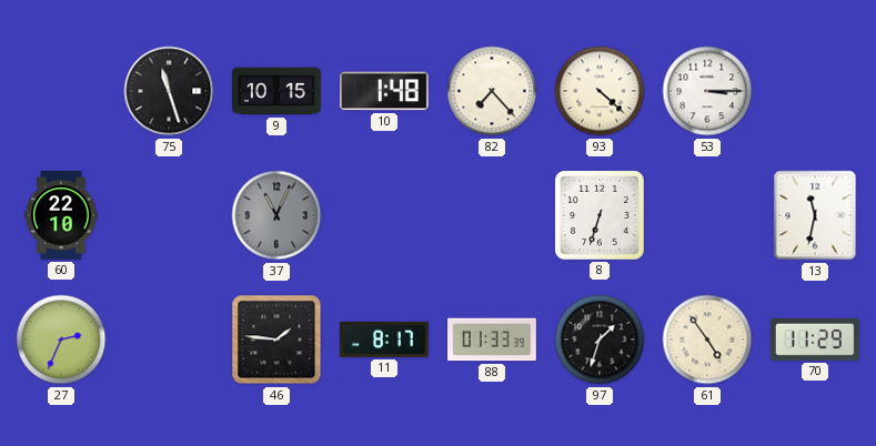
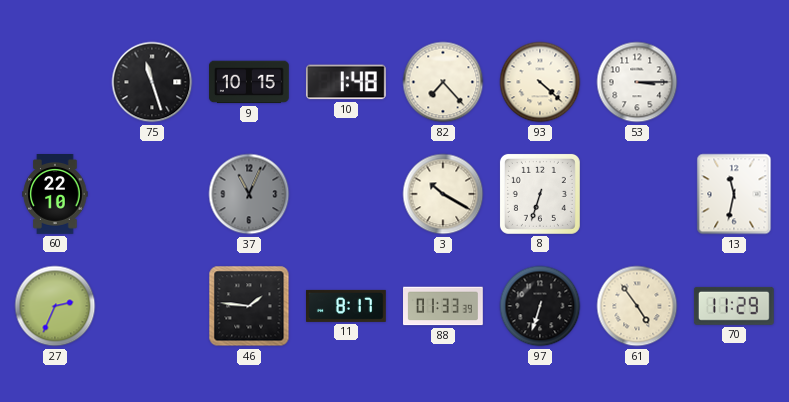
3: none -> 10:20
97: 1:33 -> 6:33
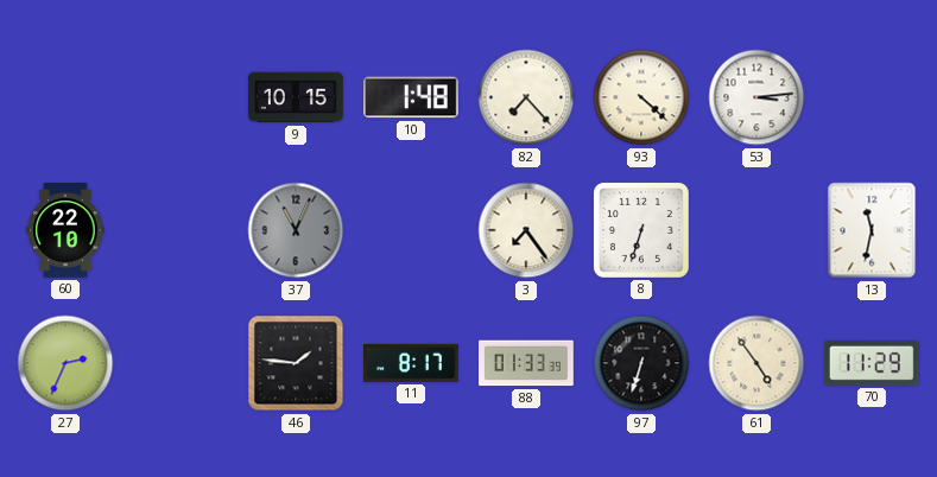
75: 11:27 -> none
53: 3:15 -> 3:14
3: 10:20 -> 7:24
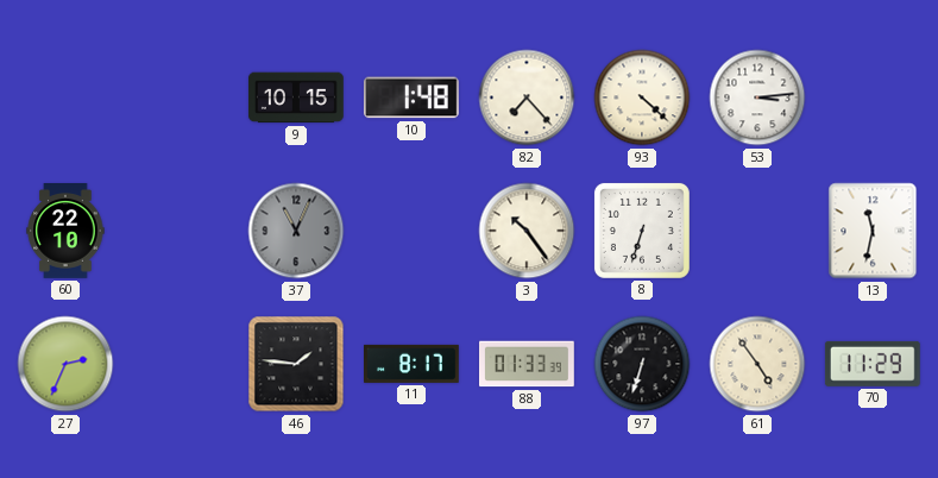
3: 7:24 -> 10:24
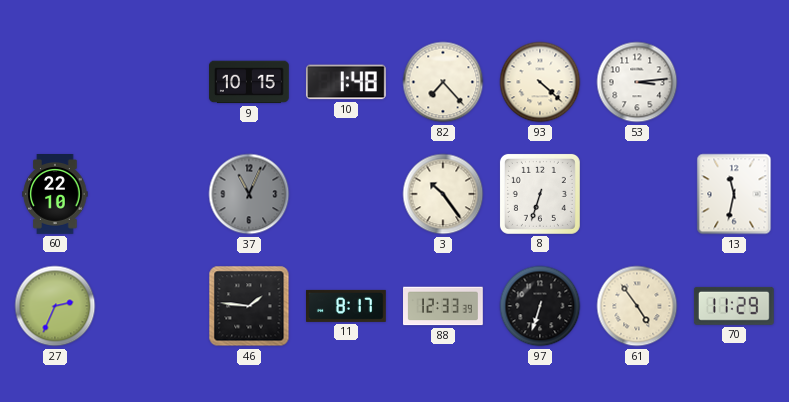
88: 01:33 -> 12:33
